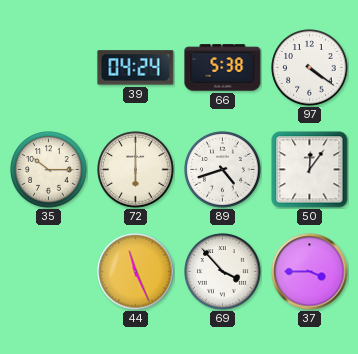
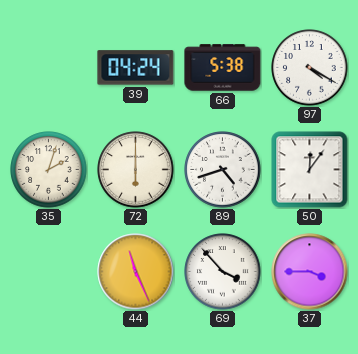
97: 4:21 -> 4:20
35: 10:15 -> 2:03
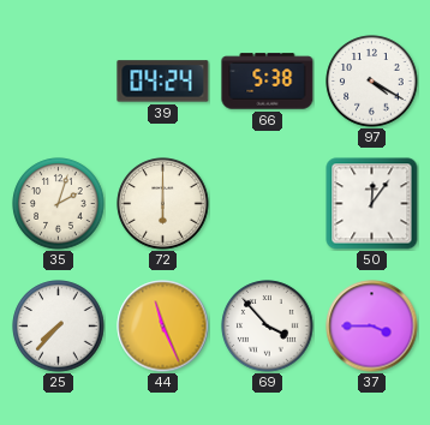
89: 4:42 -> none
25: none -> 7:37
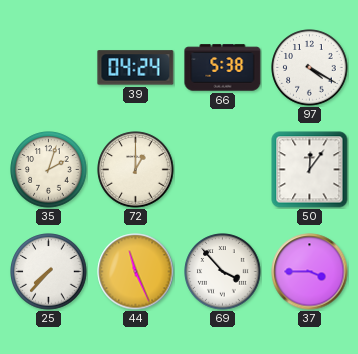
72: 6:00 -> 1:00
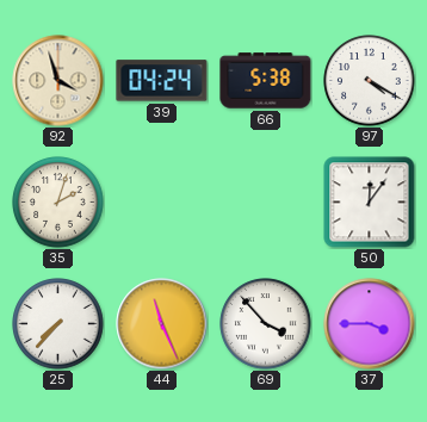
92: none -> 3:57
72: 1:00 -> none
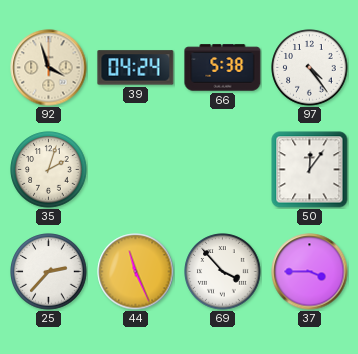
97: 4:20 -> 4:24
25: 7:37 -> 2:37
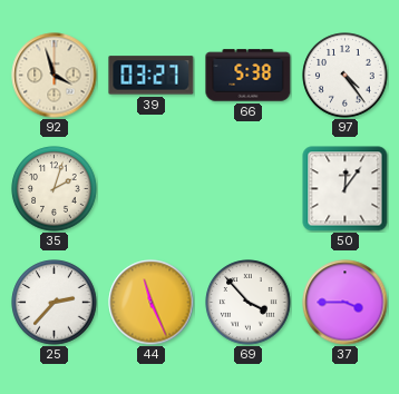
39: 04:24 -> 03:27
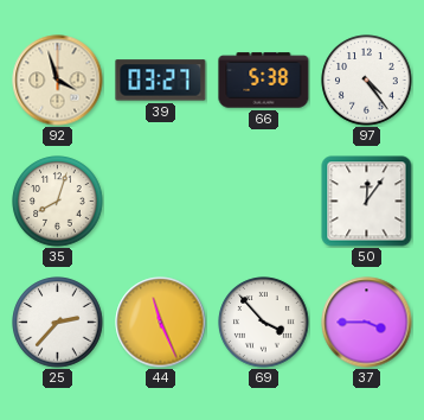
35: 2:03 -> 8:03
